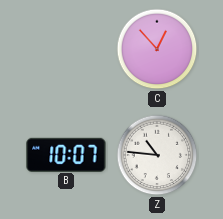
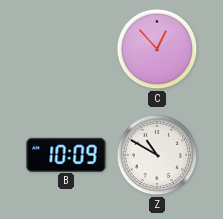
B: 10:07 -> 10:09
Z: 10:46 -> 10:50
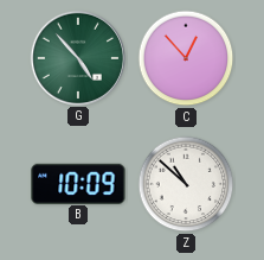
G: none -> 4:53
Z: 10:50 -> 10:52
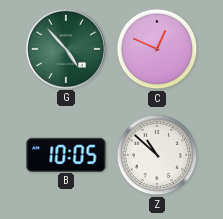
C: 12:53 -> 12:49
B: 10:09 -> 10:05
